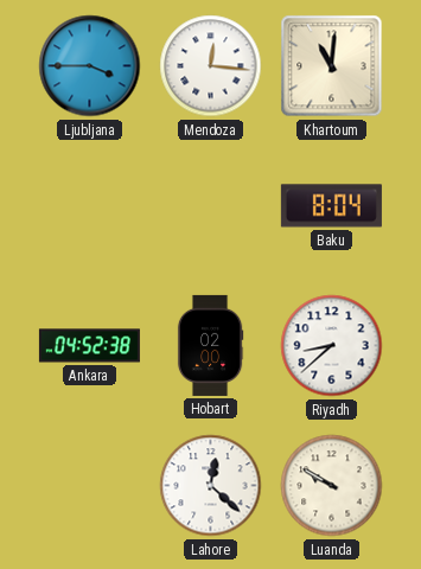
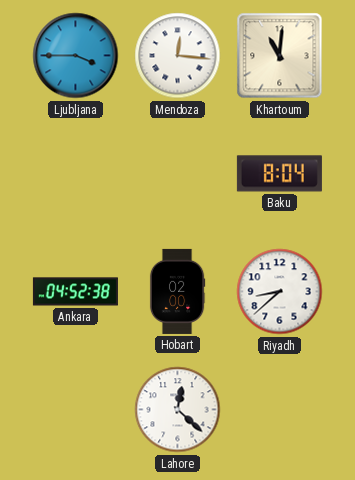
Luanda: 9:50 -> none
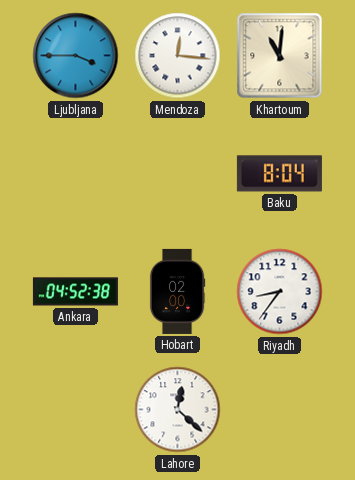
Riyadh: 8:38 -> 8:36
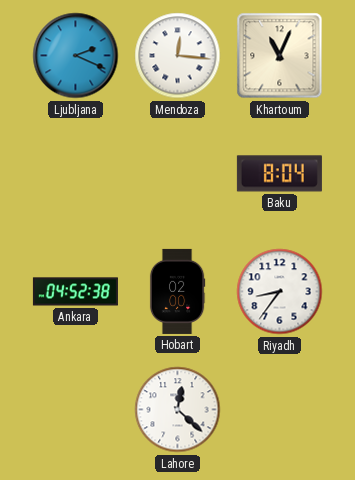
Ljubljana: 3:45 -> 2:19
Khartoum: 11:01 -> 11:04
